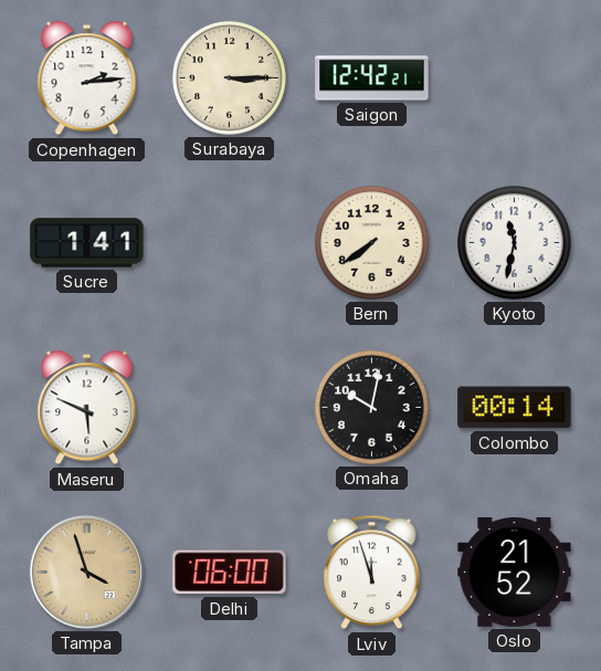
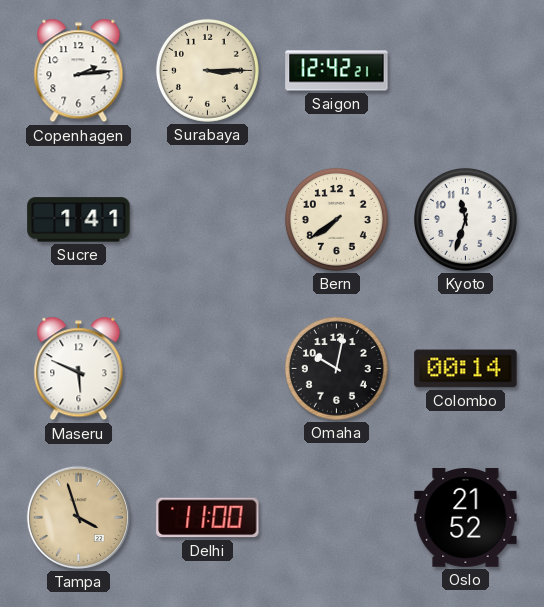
Kyoto: 11:32 -> 11:33
Delhi: 06:00 -> 11:00
Lviv: 11:57 -> none
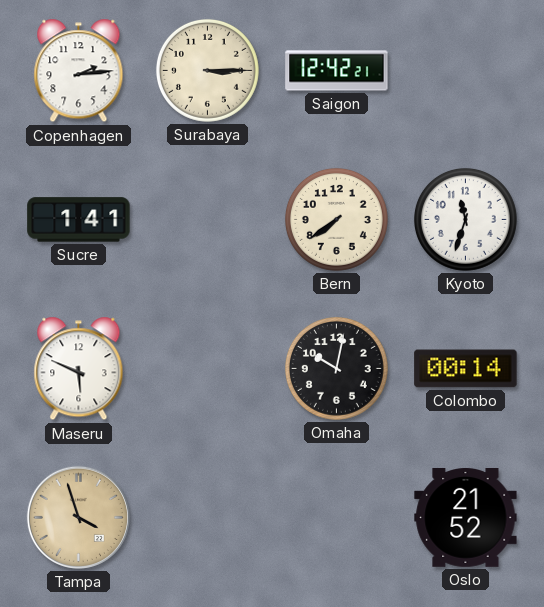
Delhi: 11:00 -> none
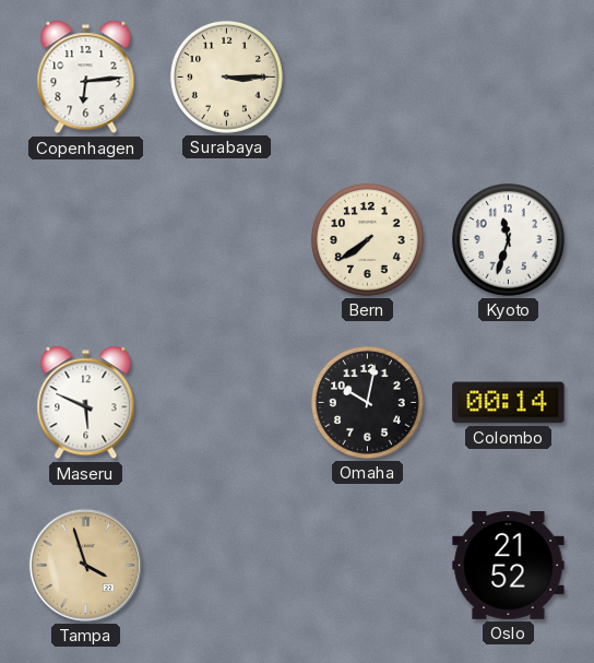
Copenhagen: 2:14 -> 6:14
Saigon: 12:42 -> none
Sucre: 1:41 -> none
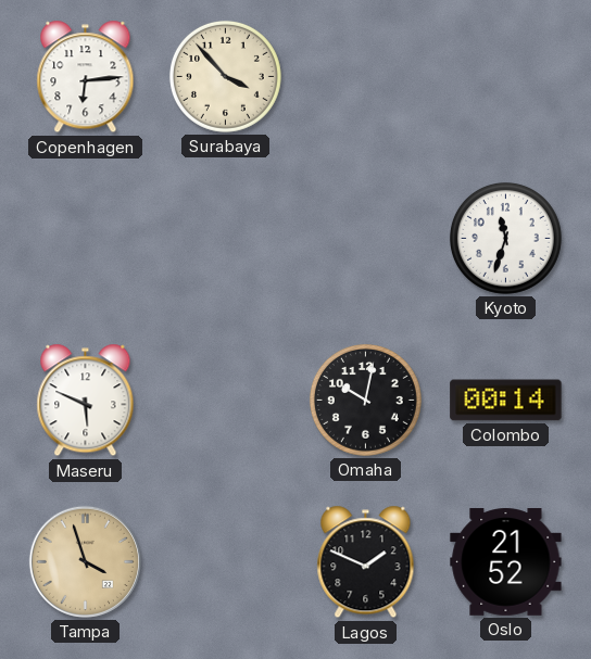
Surabaya: 3:15 -> 3:53
Bern: 7:39 -> none
Lagos: none -> 1:49
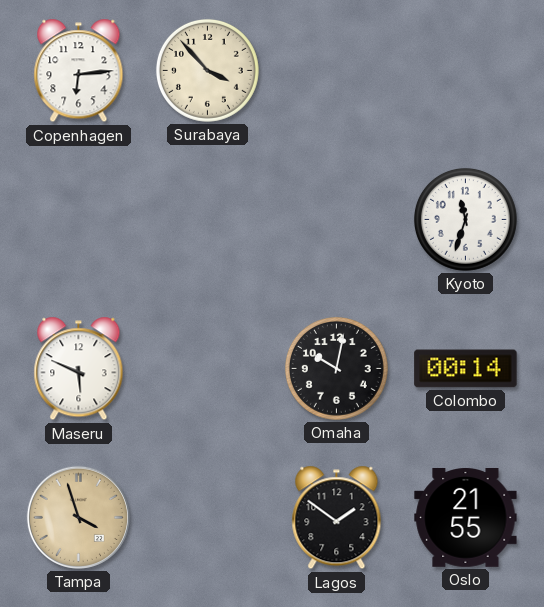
Lagos: 1:49 -> 1:51
Oslo: 21:52 -> 21:55
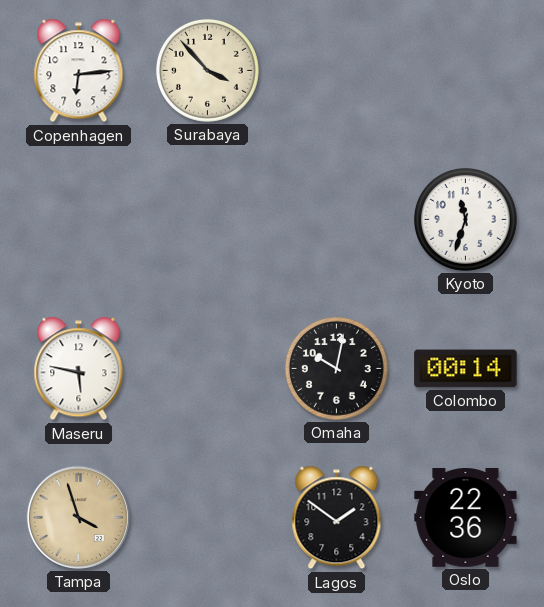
Maseru: 5:49 -> 5:47
Oslo: 21:55 -> 22:36
